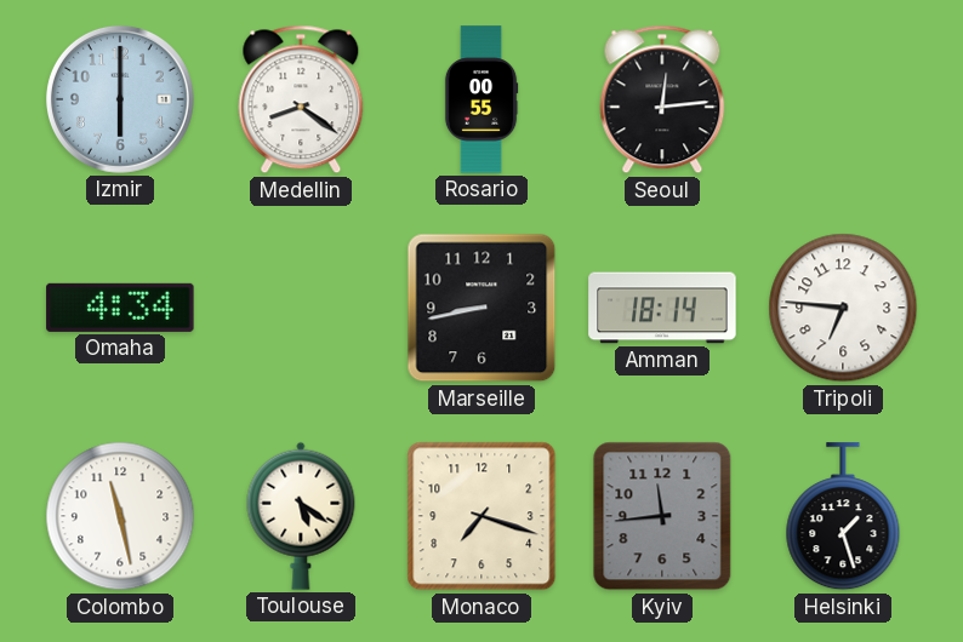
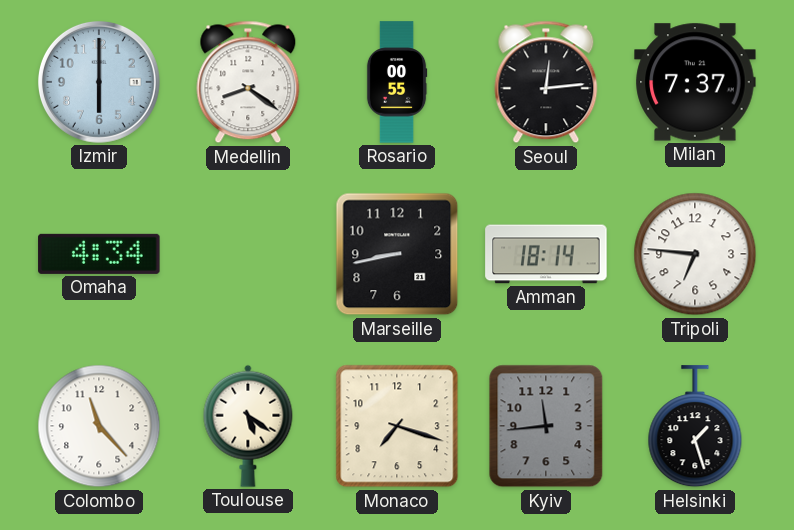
Milan: none -> 7:37
Colombo: 11:28 -> 11:23
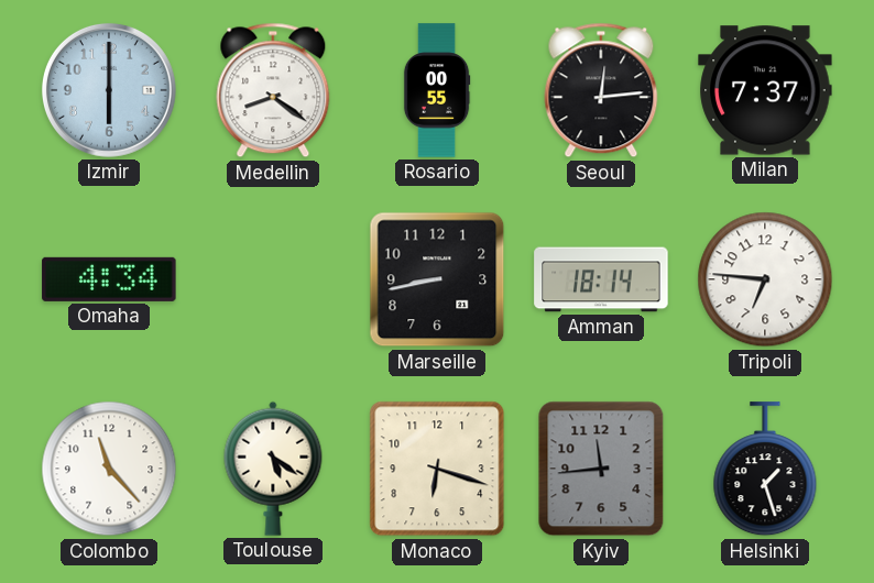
Monaco: 7:18 -> 6:18
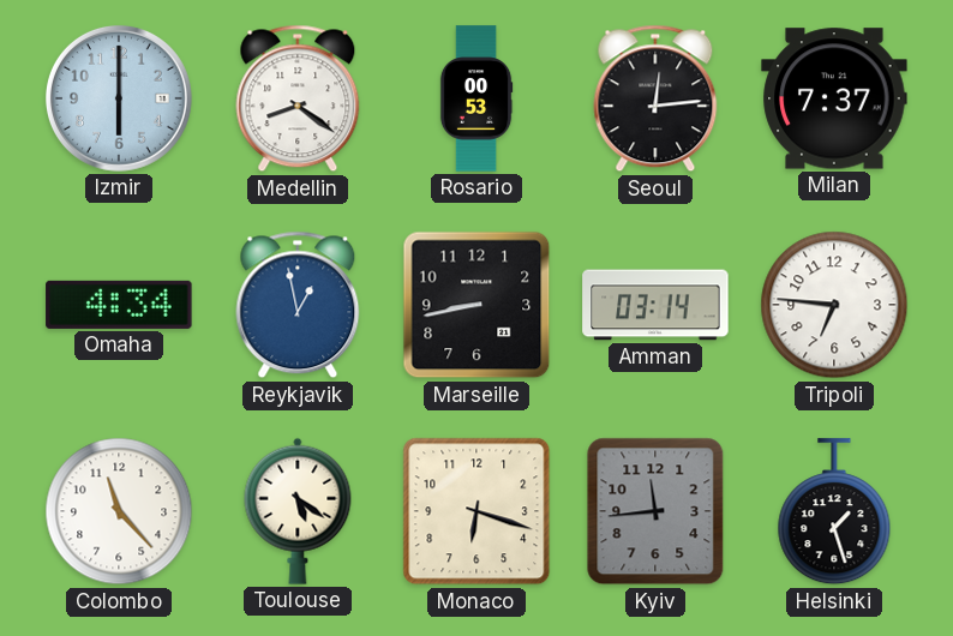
Rosario: 00:55 -> 00:53
Reykjavik: none -> 12:58
Amman: 18:14 -> 03:14
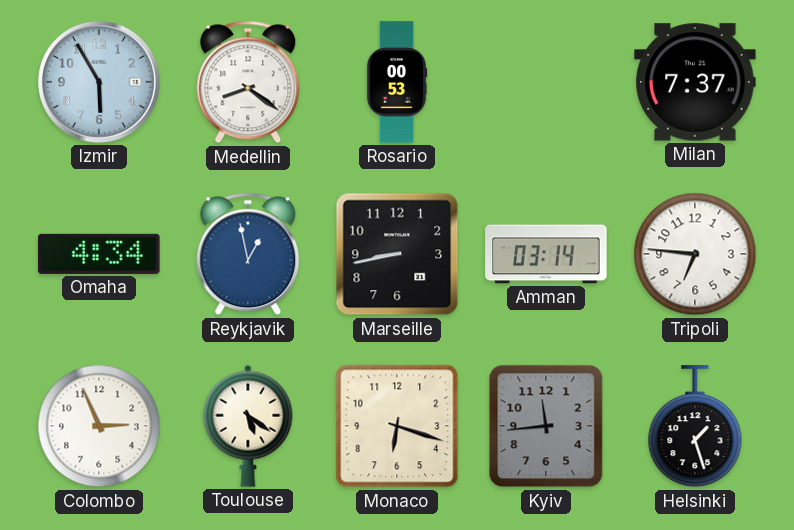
Izmir: 6:00 -> 5:55
Seoul: 12:14 -> none
Colombo: 11:23 -> 2:56
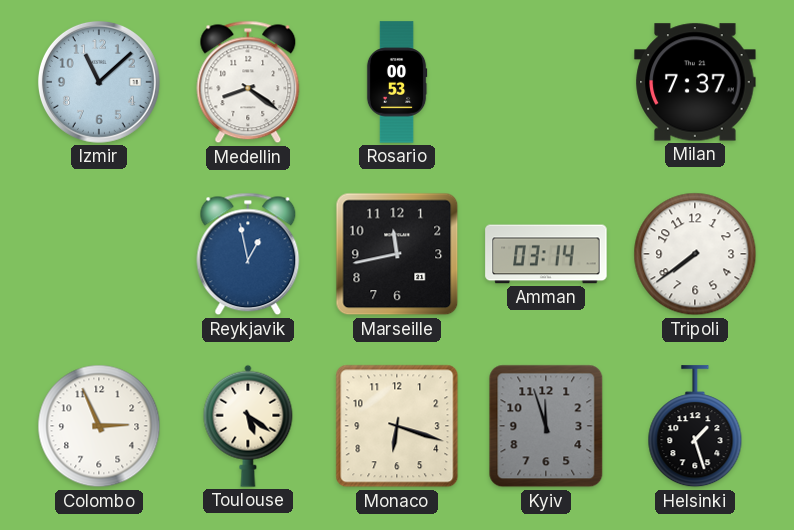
Izmir: 5:55 -> 11:08
Omaha: 4:34 -> none
Marseille: 8:43 -> 11:43
Tripoli: 6:46 -> 7:39
Kyiv: 11:44 -> 11:57
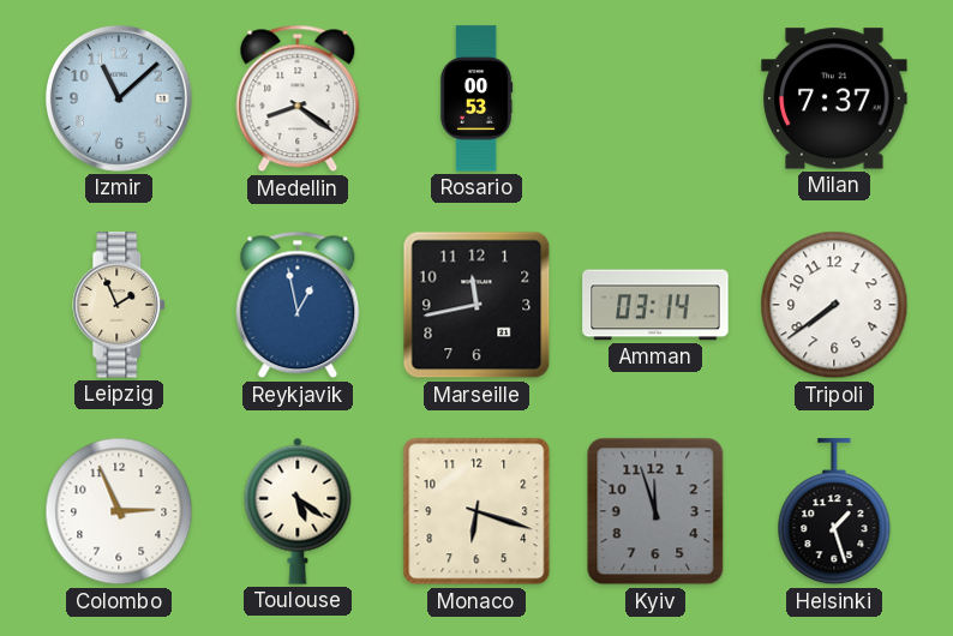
Leipzig: none -> 1:56
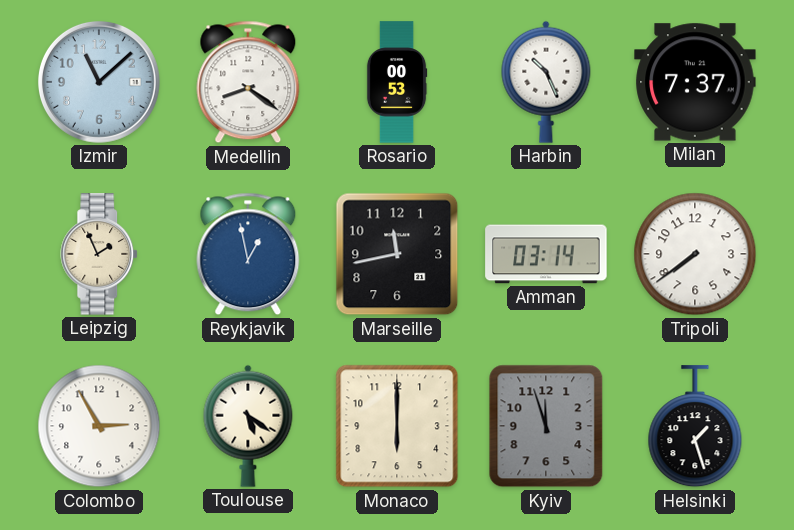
Harbin: none -> 10:26
Colombo: 2:56 -> 2:55
Monaco: 6:18 -> 6:00
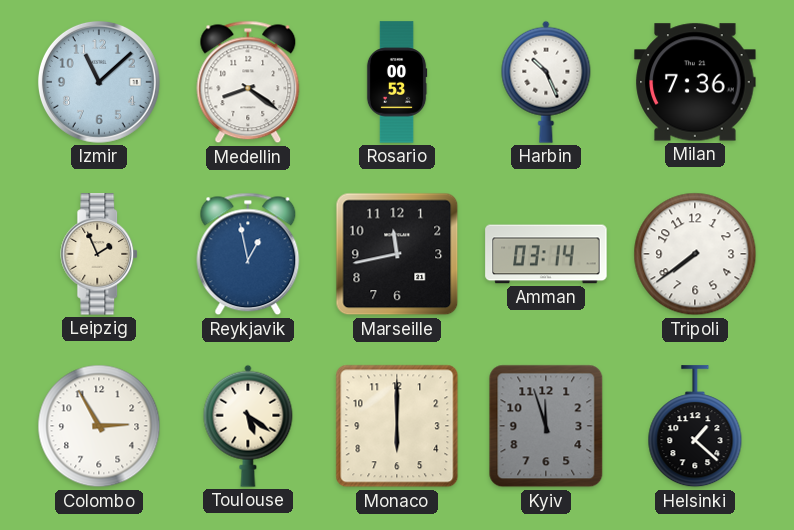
Milan: 7:37 -> 7:36
Helsinki: 1:27 -> 1:22
